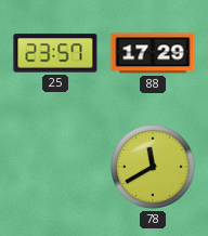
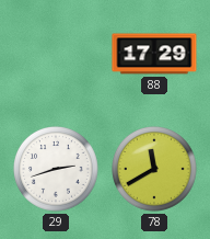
25: 23:57 -> none
29: none -> 2:42
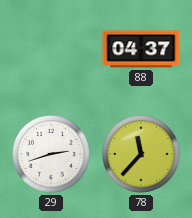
88: 17:29 -> 04:37
78: 11:40 -> 11:37
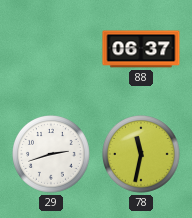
88: 04:37 -> 06:37
78: 11:37 -> 11:32
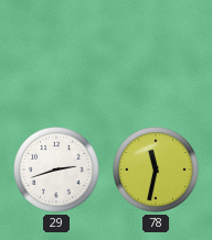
88: 06:37 -> none
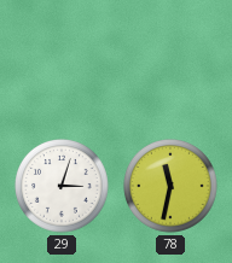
29: 2:42 -> 3:03
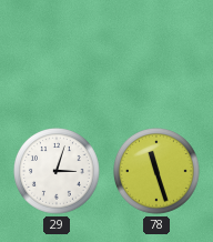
78: 11:32 -> 11:27
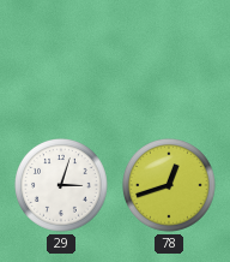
78: 11:27 -> 12:42
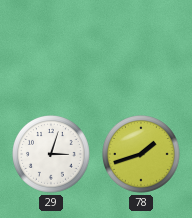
78: 12:42 -> 1:42
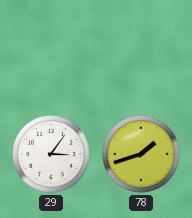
29: 3:03 -> 3:06
